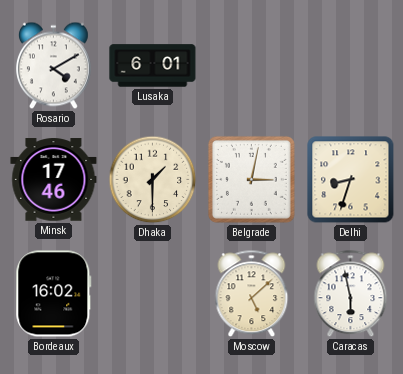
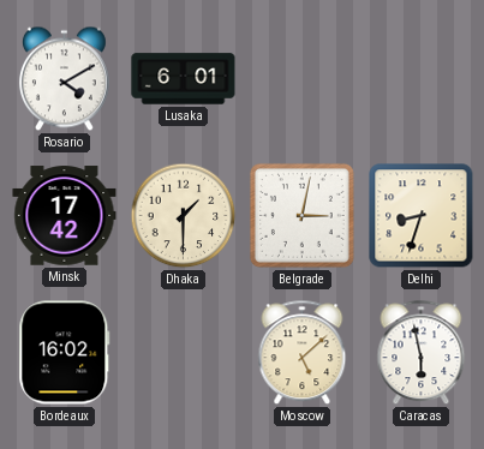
Minsk: 17:46 -> 17:42
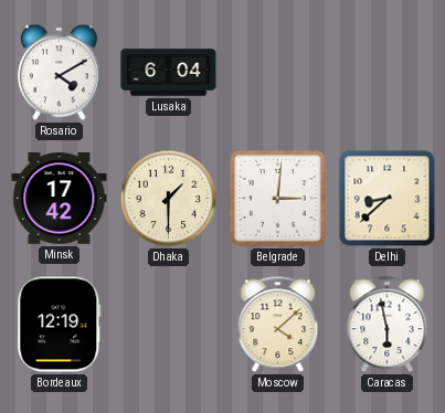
Lusaka: 6:01 -> 6:04
Belgrade: 3:02 -> 3:01
Delhi: 8:33 -> 8:38
Bordeaux: 16:02 -> 12:19
Moscow: 5:08 -> 4:08
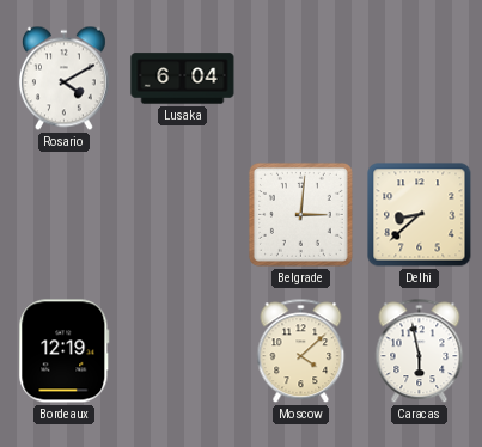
Minsk: 17:42 -> none
Dhaka: 1:30 -> none
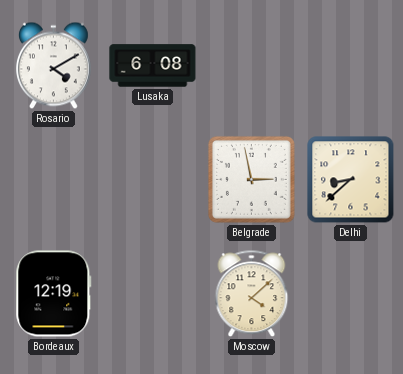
Lusaka: 6:04 -> 6:08
Belgrade: 3:01 -> 2:58
Caracas: 5:58 -> none
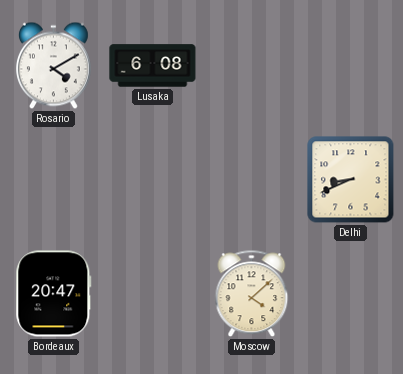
Belgrade: 2:58 -> none
Delhi: 8:38 -> 8:41
Bordeaux: 12:19 -> 20:47
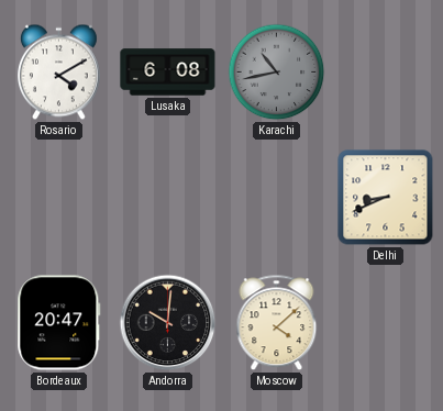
Karachi: none -> 10:43
Andorra: none -> 10:01
